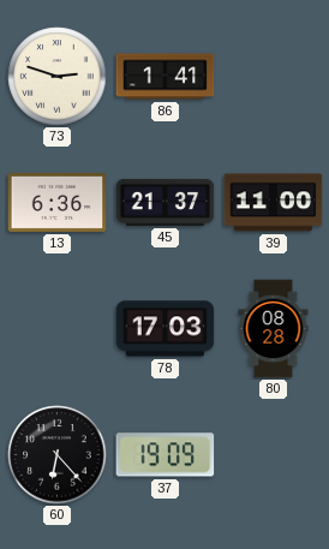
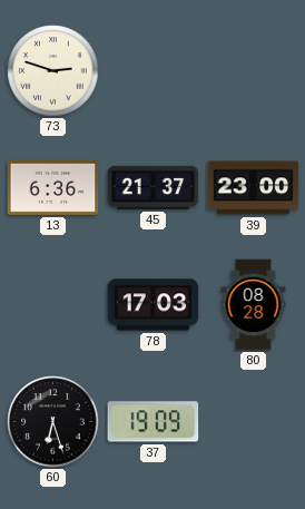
86: 1:41 -> none
39: 11:00 -> 23:00
60: 6:23 -> 6:27
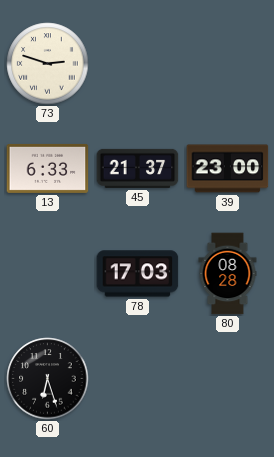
13: 6:36 -> 6:33
37: 19:09 -> none
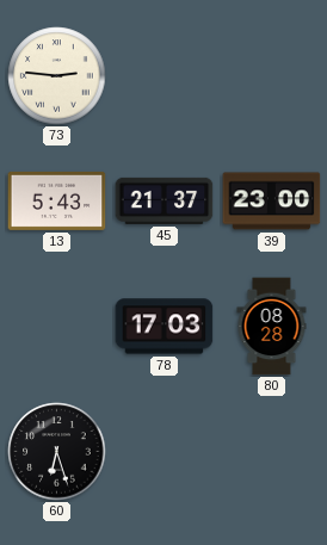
73: 2:48 -> 2:46
13: 6:33 -> 5:43
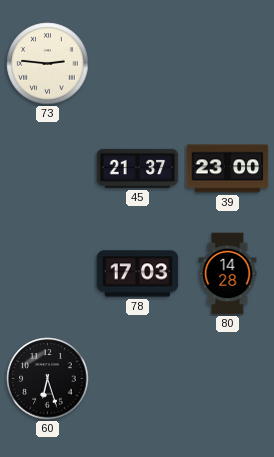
13: 5:43 -> none
80: 08:28 -> 14:28
